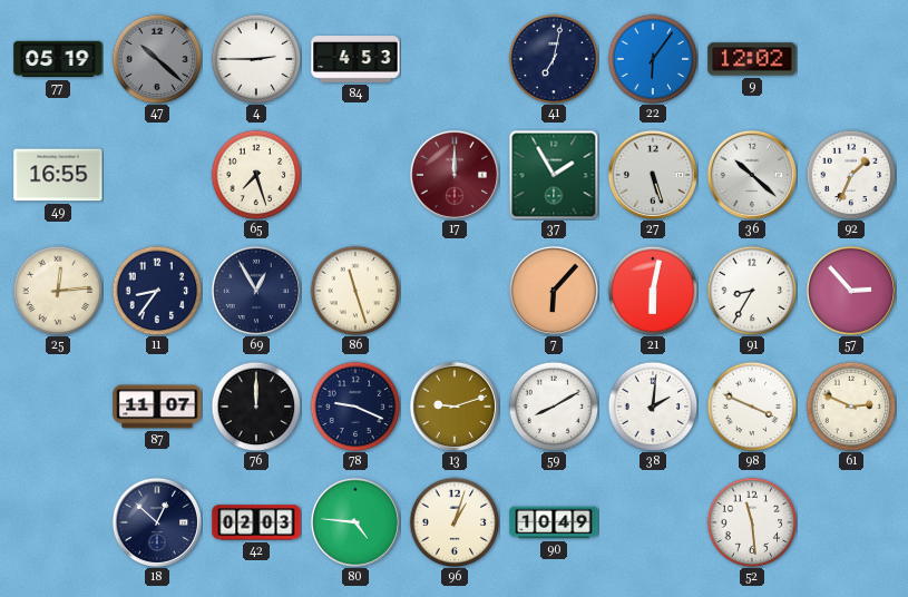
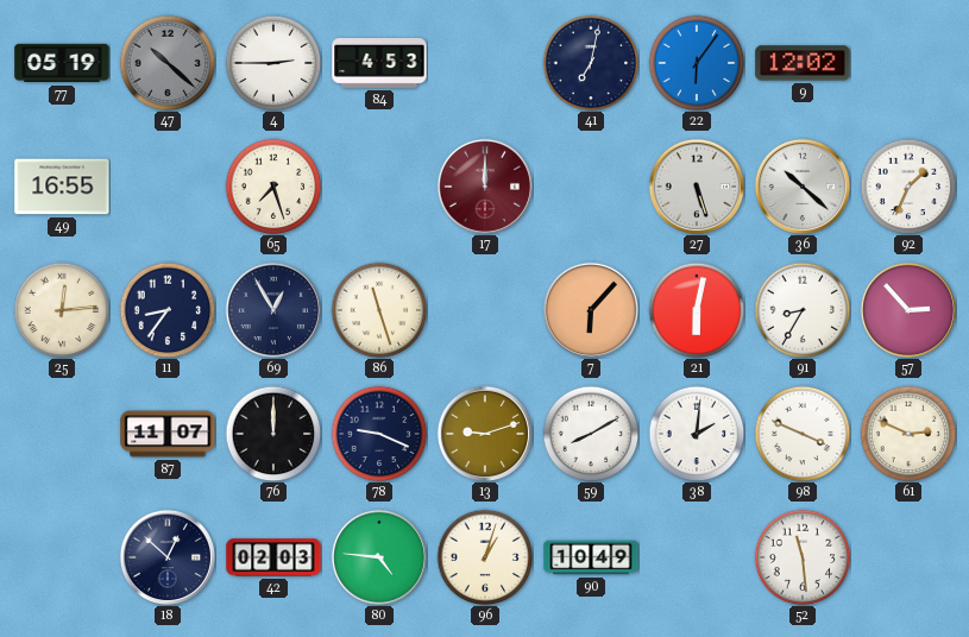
37: 1:55 -> none
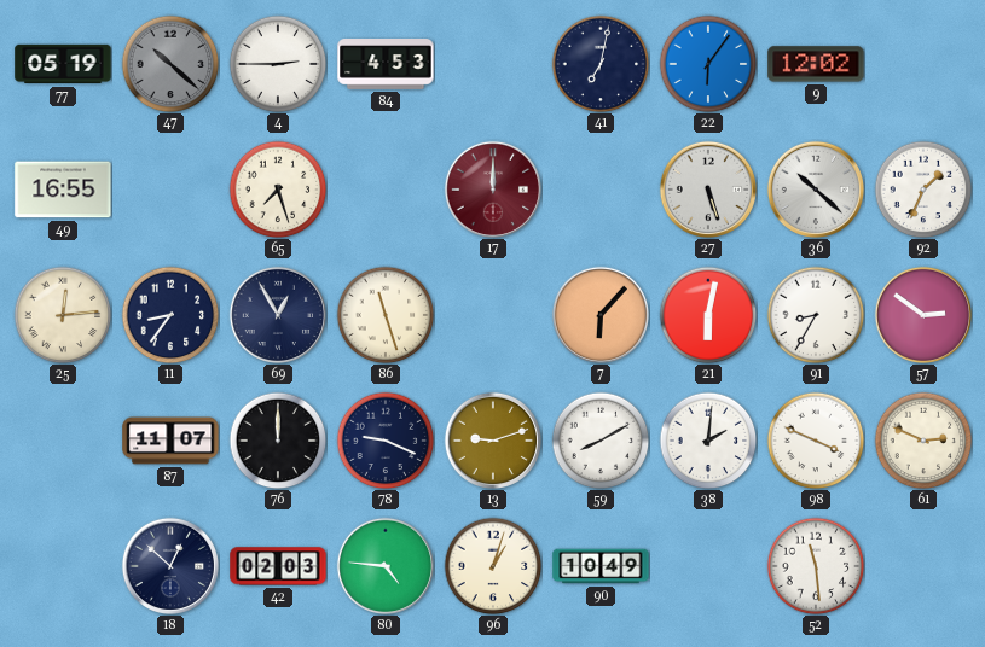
57: 2:53 -> 2:51
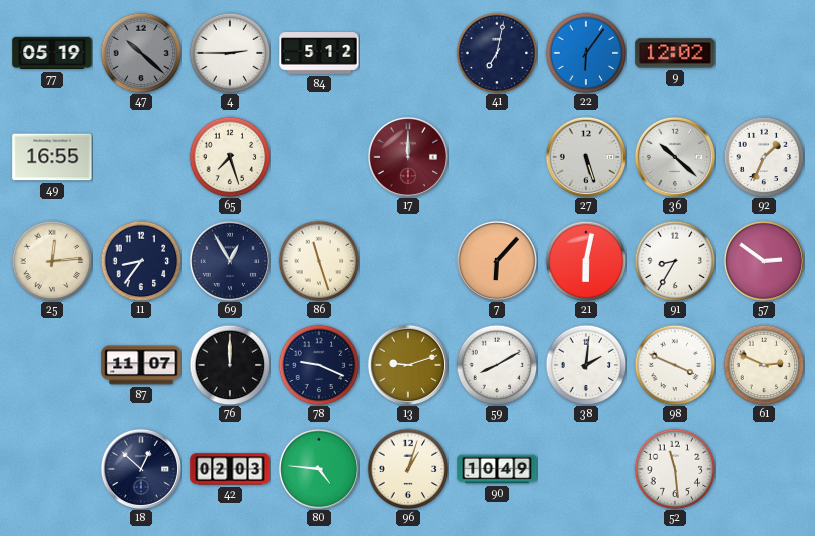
84: 4:53 -> 5:12
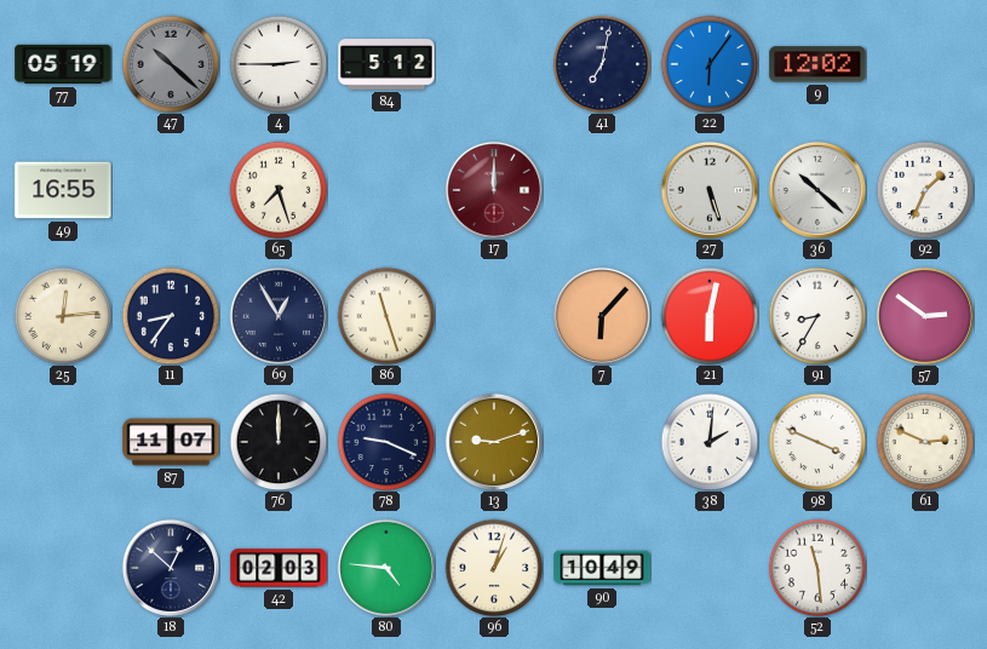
59: 8:10 -> none
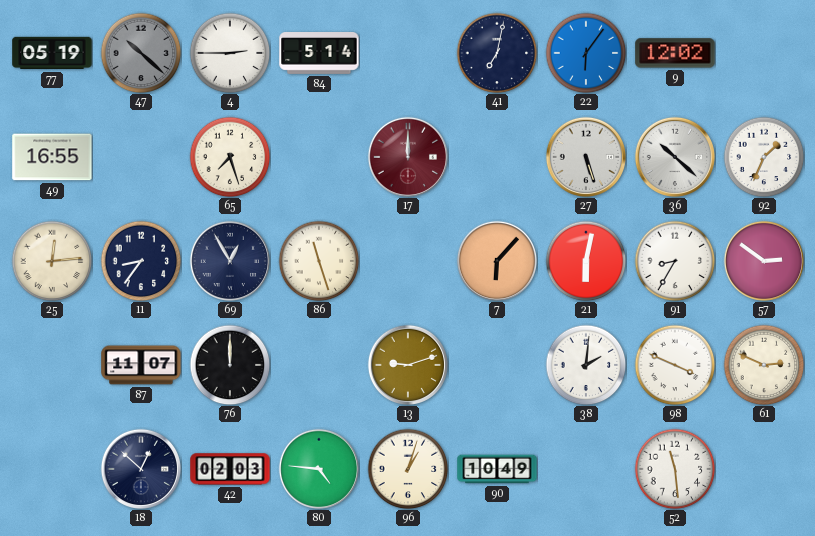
84: 5:12 -> 5:14
78: 9:19 -> none
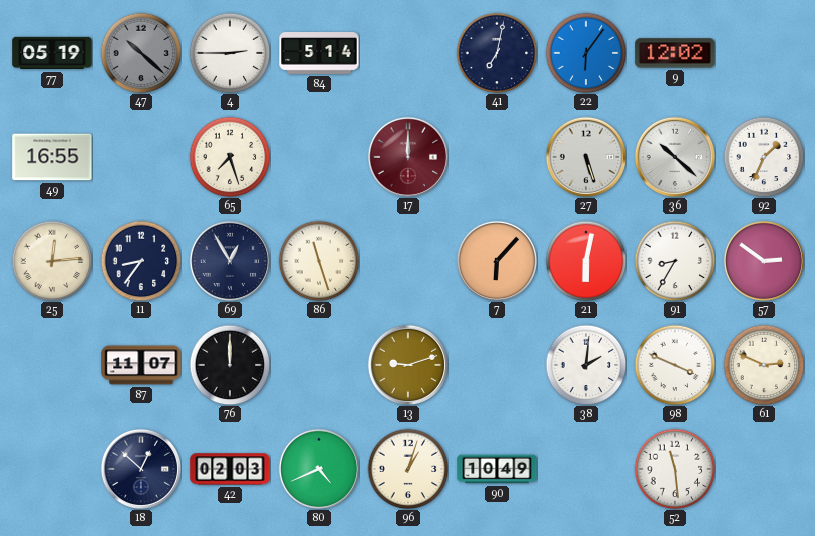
80: 4:46 -> 4:41
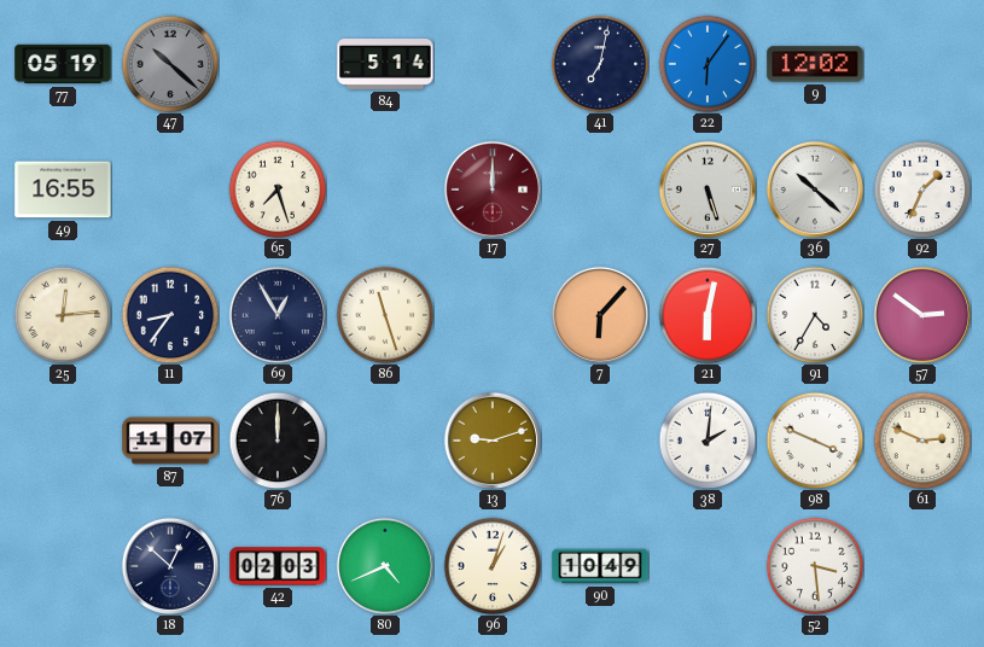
4: 2:45 -> none
91: 8:35 -> 4:35
52: 11:29 -> 3:29
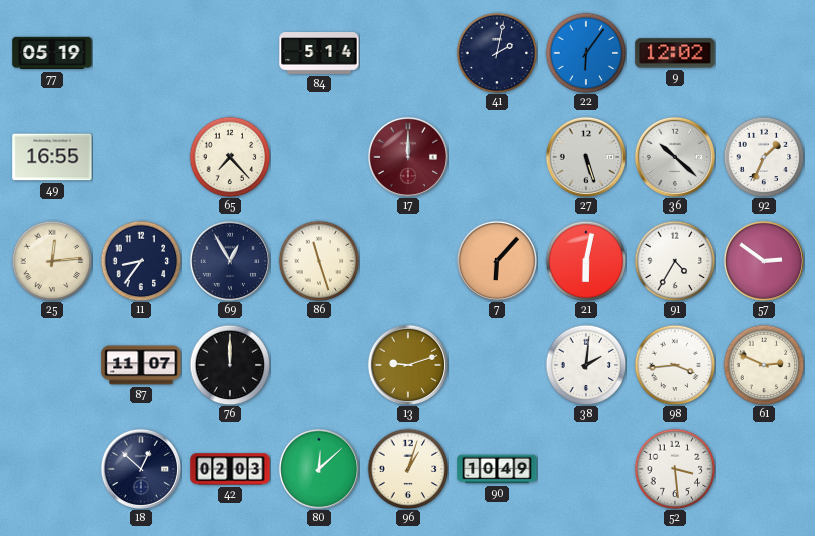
47: 10:22 -> none
41: 7:02 -> 2:02
65: 7:27 -> 7:23
98: 3:49 -> 3:44
80: 4:41 -> 12:08
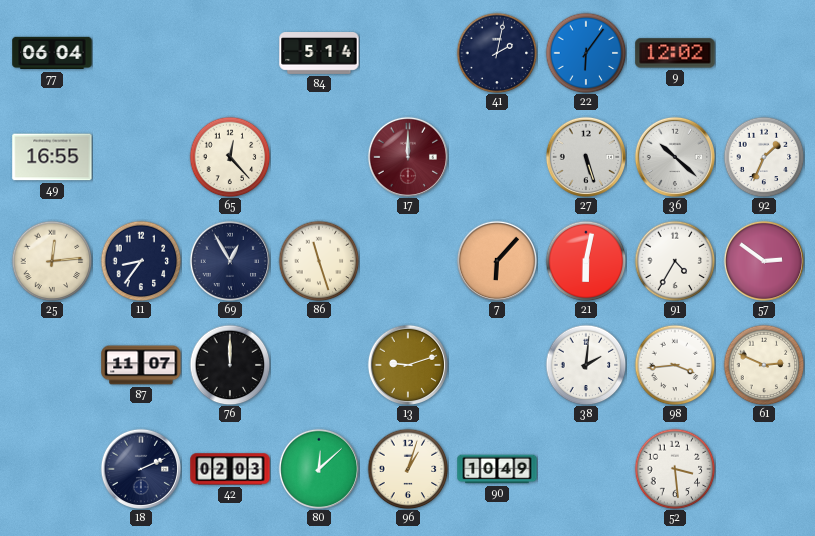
77: 05:19 -> 06:04
65: 7:23 -> 12:23
18: 12:52 -> 2:11
